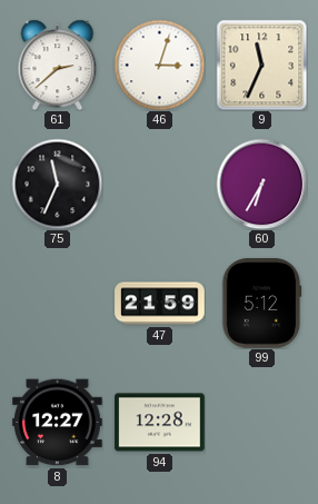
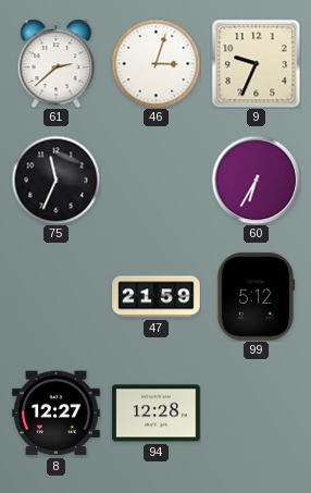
9: 11:34 -> 9:34
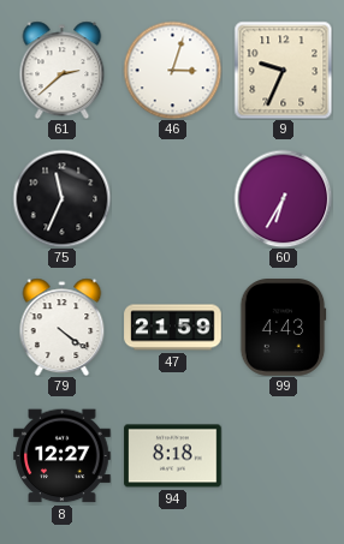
79: none -> 4:21
99: 5:12 -> 4:43
94: 12:28 -> 8:18
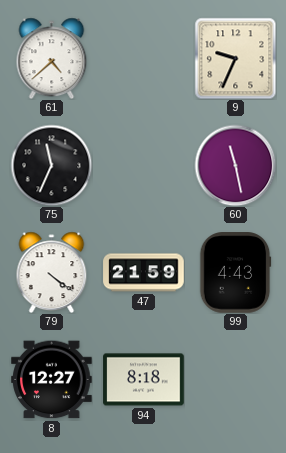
61: 2:38 -> 4:38
46: 3:03 -> none
60: 6:35 -> 11:28
